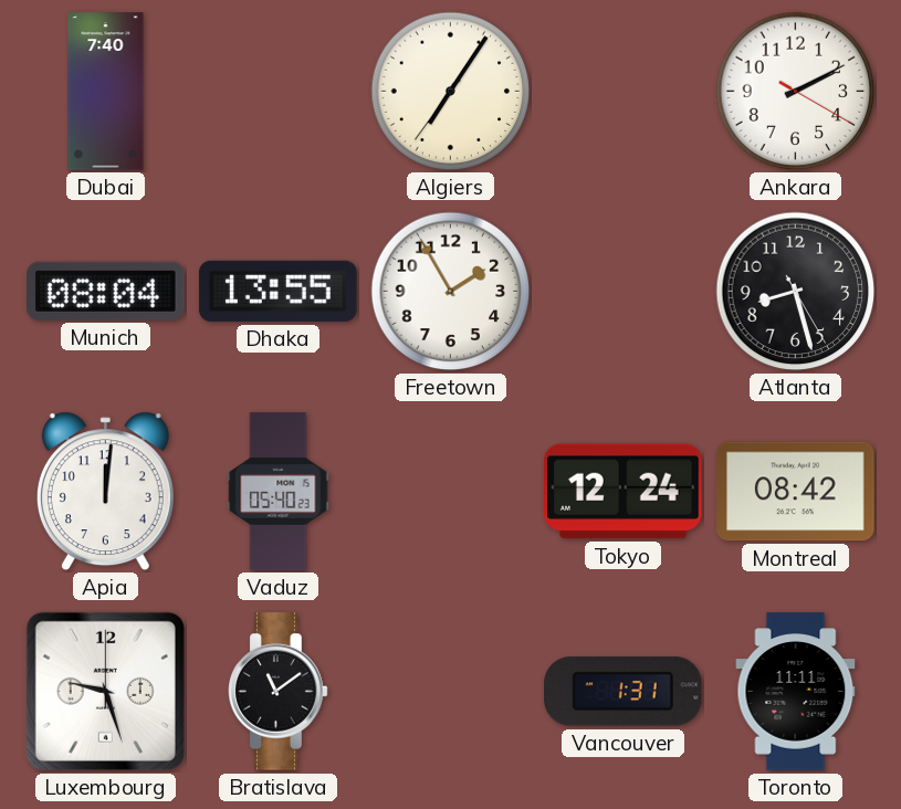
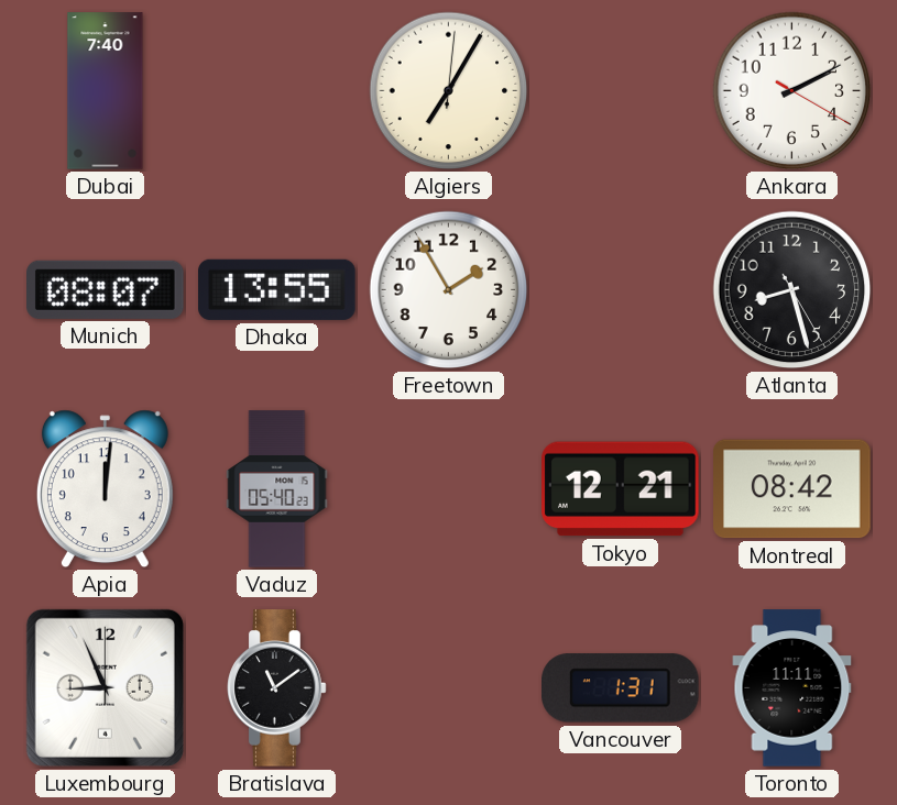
Algiers: 7:05:36 -> 7:05:01
Munich: 08:04 -> 08:07
Tokyo: 12:24 -> 12:21
Luxembourg: 9:27 -> 8:56
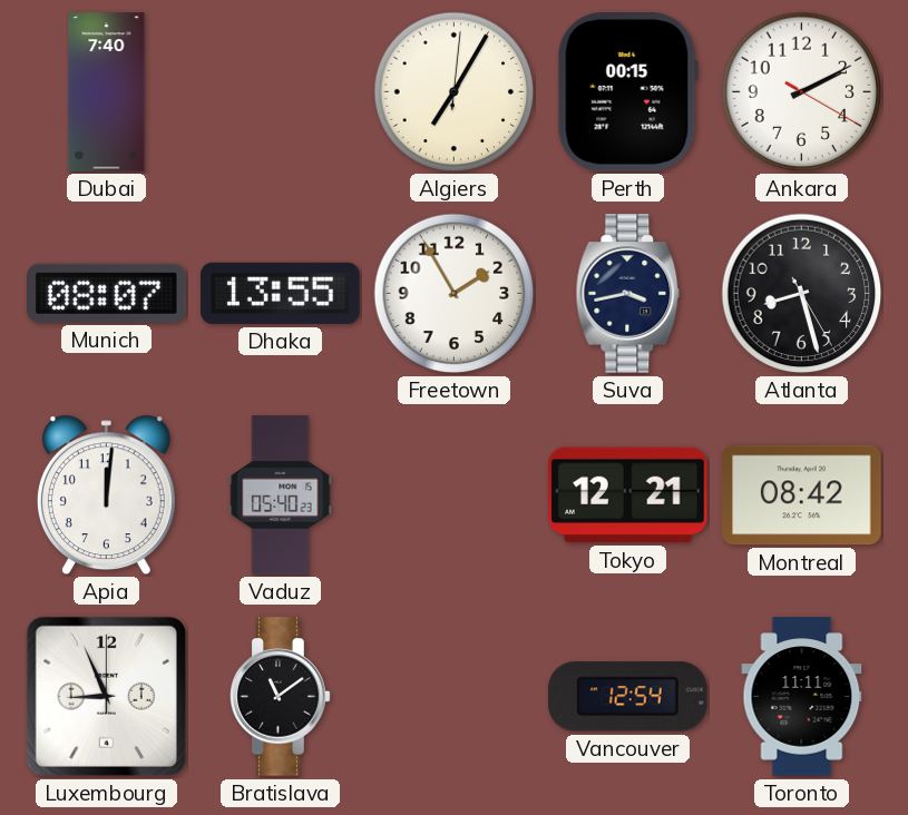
Perth: none -> 00:15
Suva: none -> 3:43
Vancouver: 1:31 -> 12:54
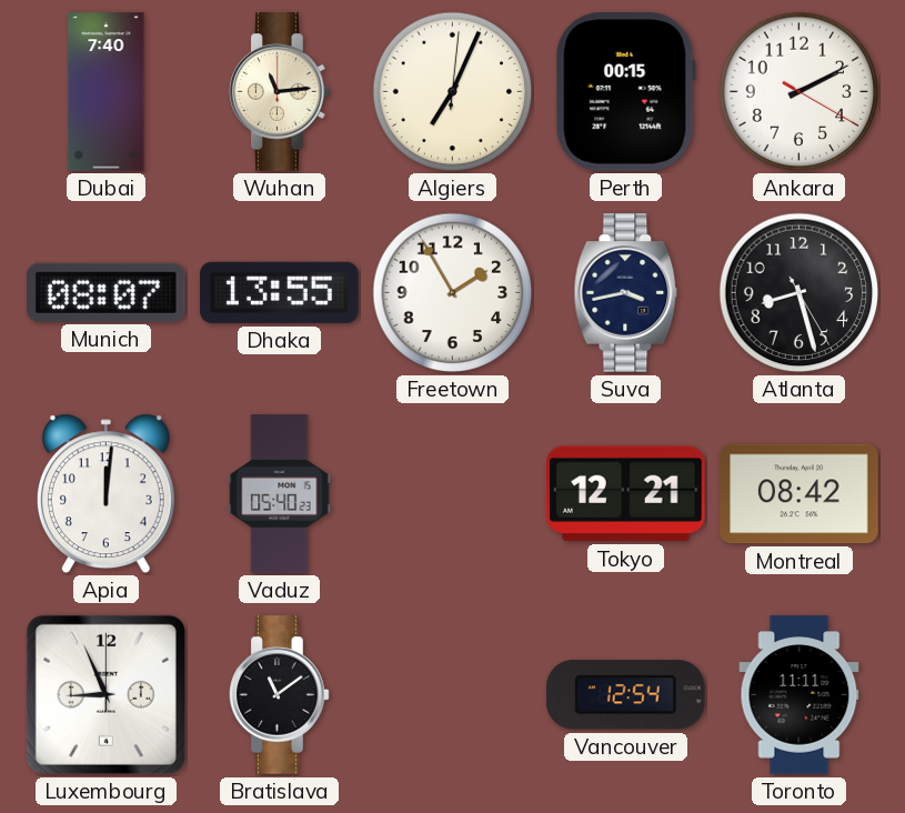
Wuhan: none -> 11:14
Algiers: 7:05 -> 7:04
